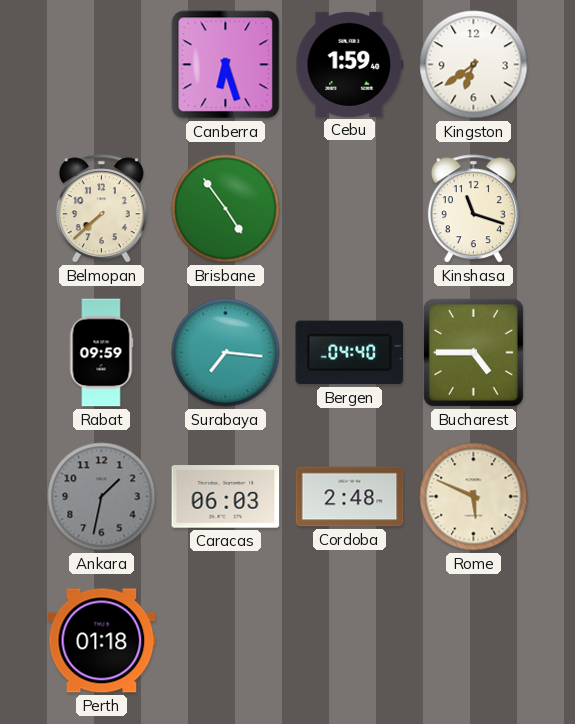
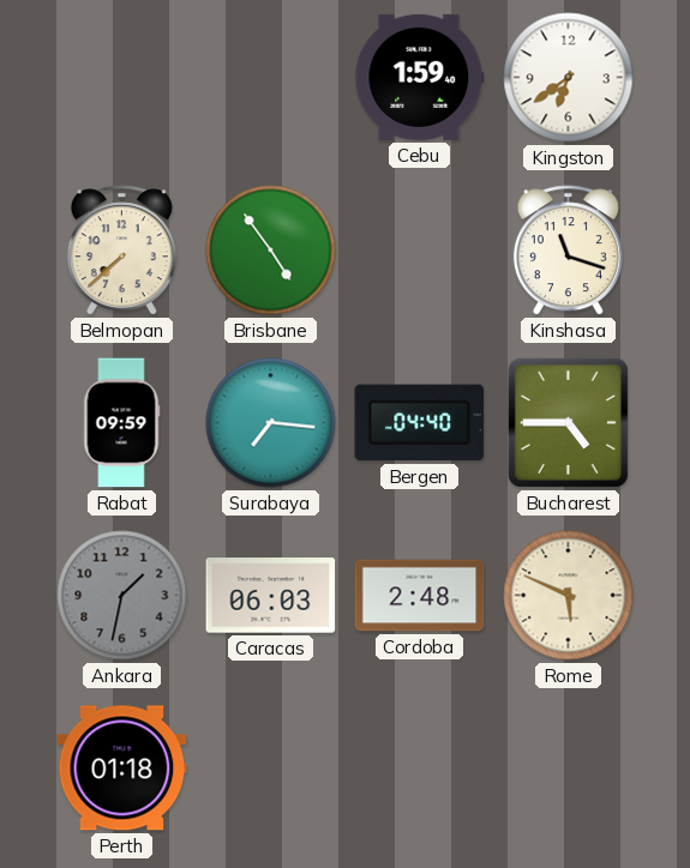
Canberra: 6:27 -> none
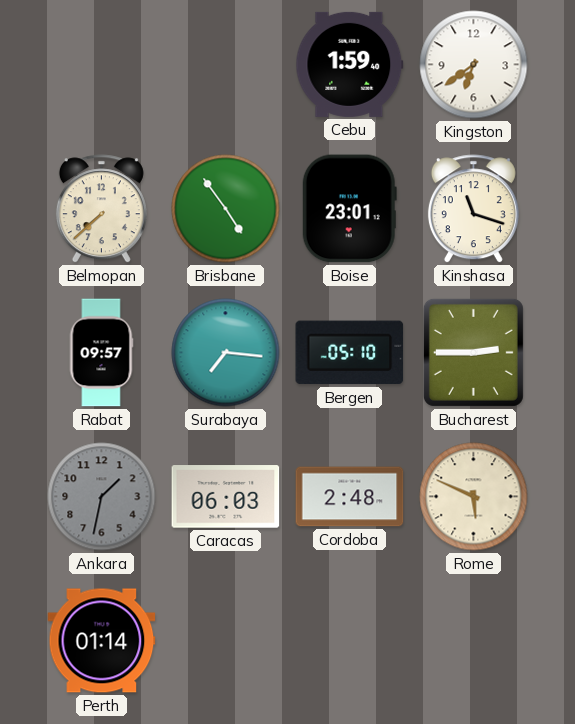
Boise: none -> 23:01
Rabat: 09:59 -> 09:57
Bergen: 04:40 -> 05:10
Bucharest: 4:45 -> 2:45
Perth: 01:18 -> 01:14
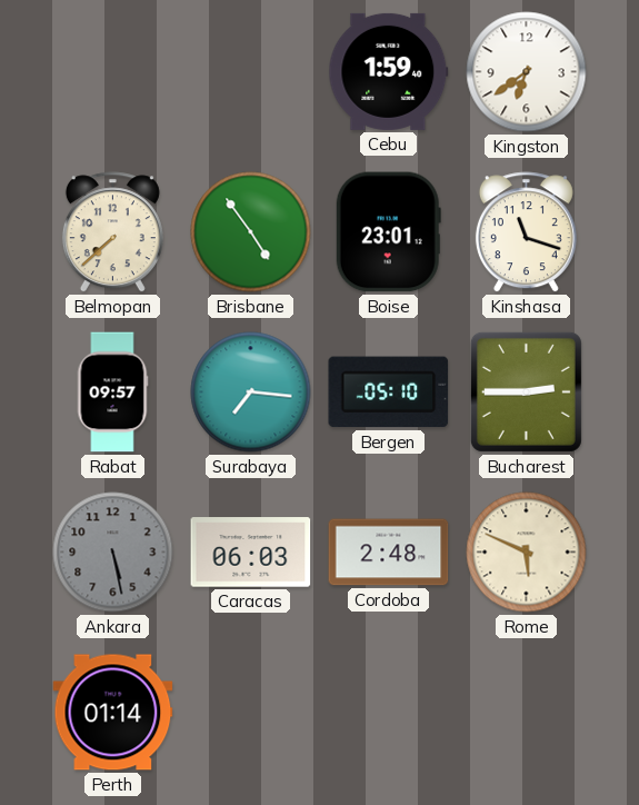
Ankara: 1:32 -> 5:28
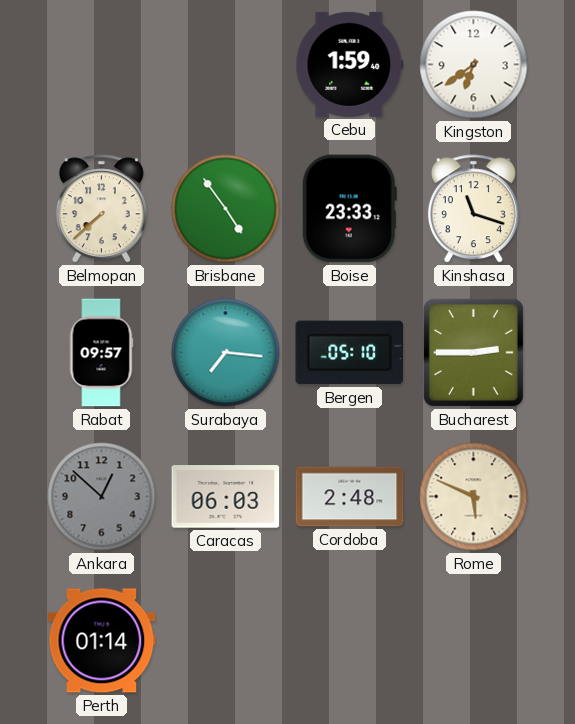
Boise: 23:01 -> 23:33
Ankara: 5:28 -> 12:52
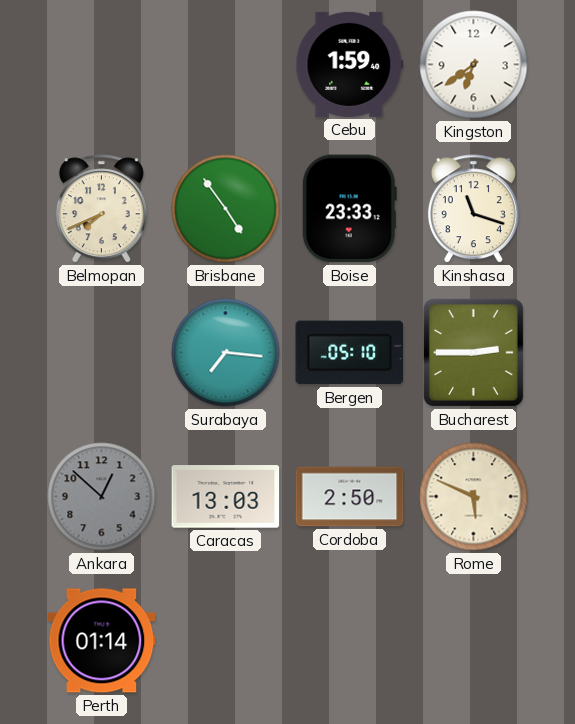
Belmopan: 7:38 -> 7:41
Rabat: 09:57 -> none
Caracas: 06:03 -> 13:03
Cordoba: 2:48 -> 2:50
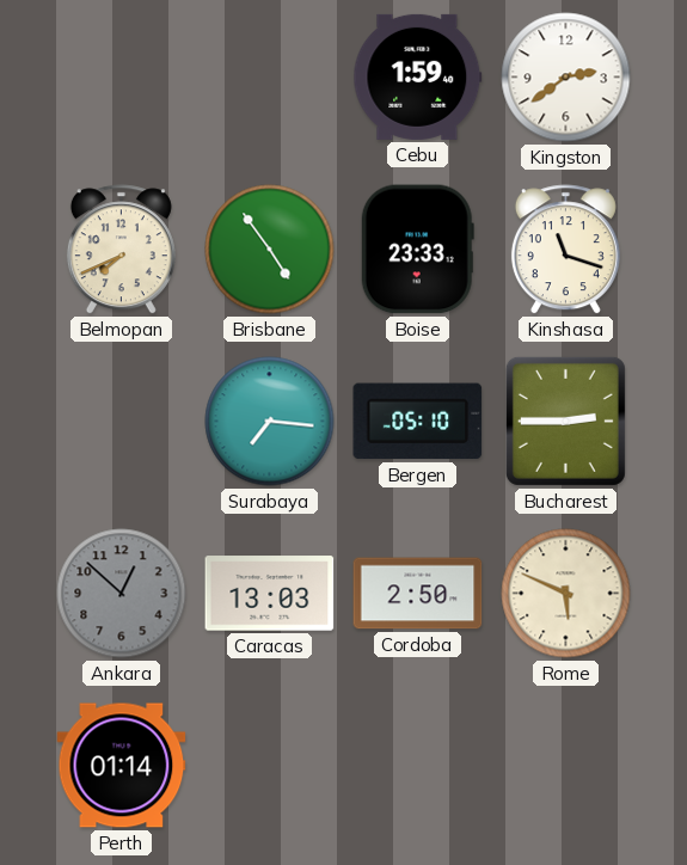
Kingston: 6:39 -> 2:39
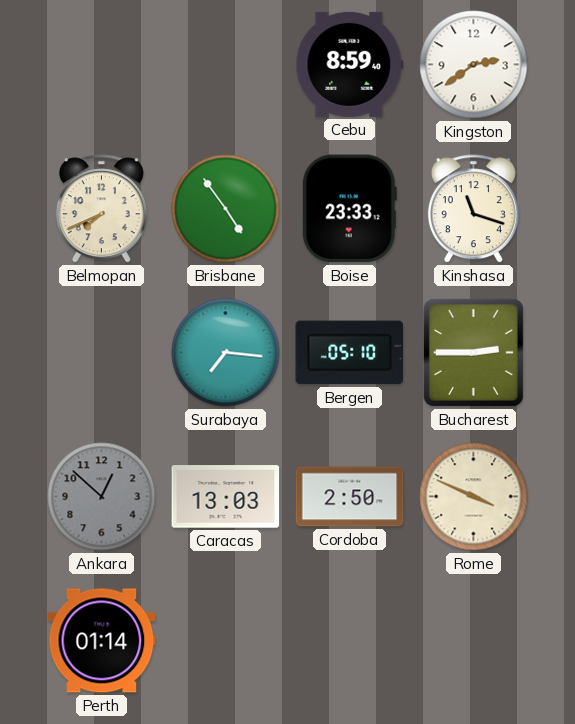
Cebu: 1:59 -> 8:59
Rome: 5:49 -> 3:49
